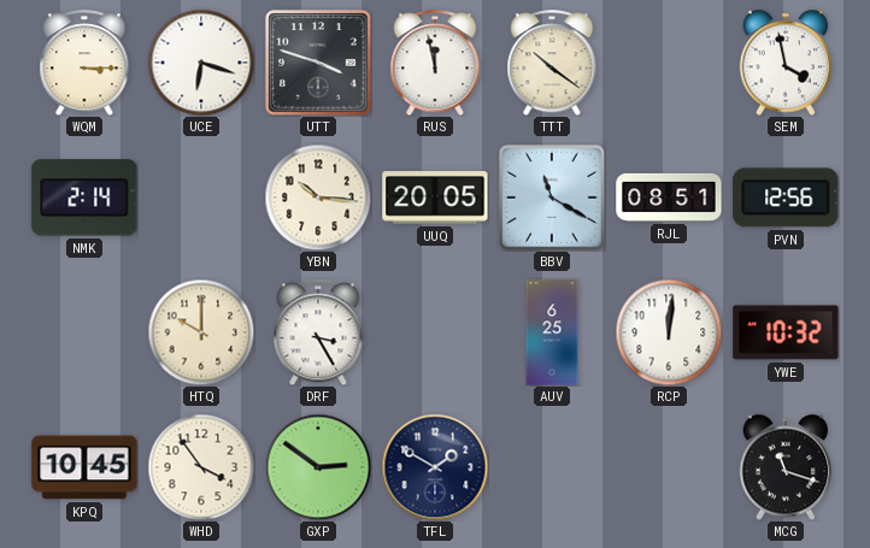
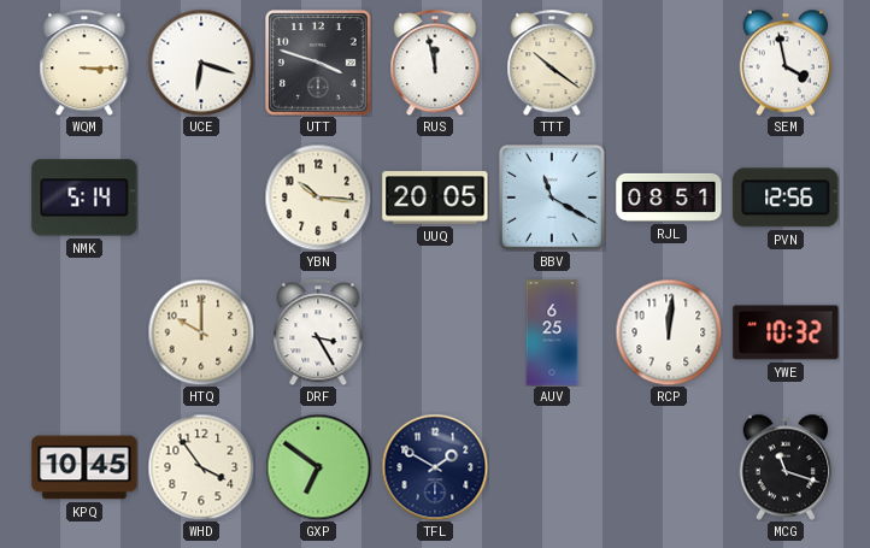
NMK: 2:14 -> 5:14
GXP: 2:51 -> 6:51
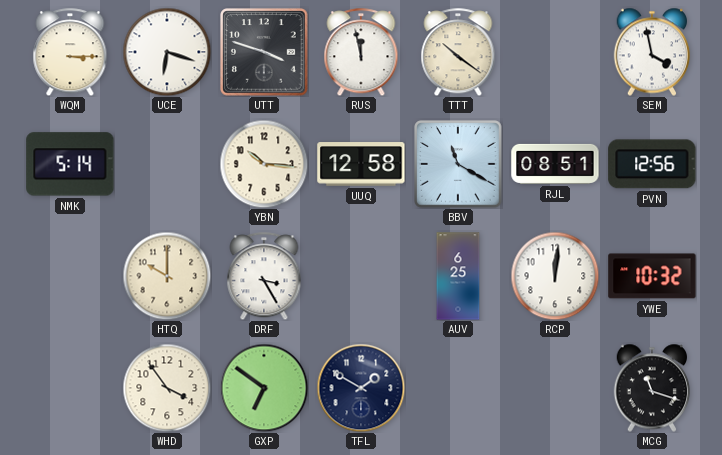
UUQ: 20:05 -> 12:58
KPQ: 10:45 -> none
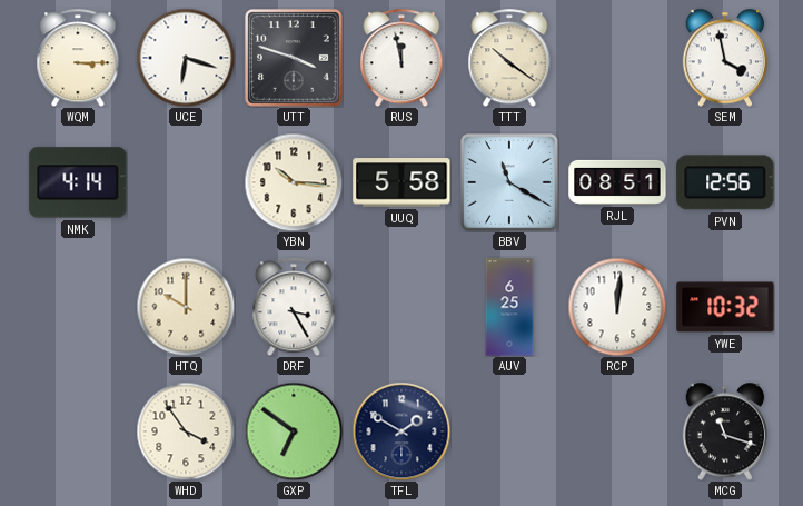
NMK: 5:14 -> 4:14
UUQ: 12:58 -> 5:58
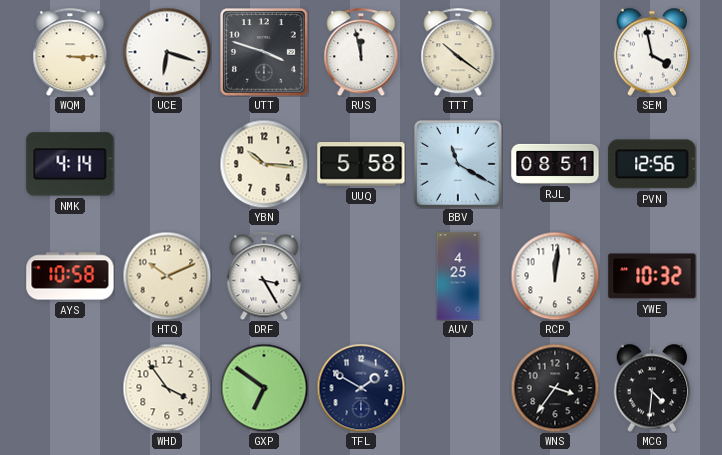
AYS: none -> 10:58
HTQ: 10:00 -> 10:11
AUV: 6:25 -> 4:25
WNS: none -> 3:36
MCG: 11:18 -> 4:31
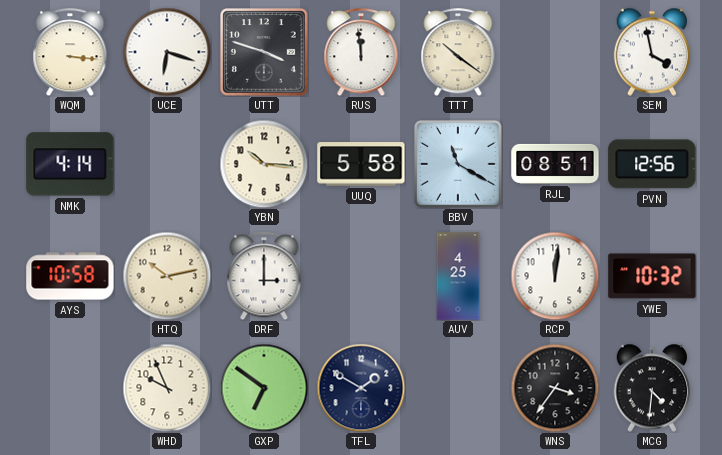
WQM: 3:15 -> 3:16
RUS: 11:58 -> 11:59
HTQ: 10:11 -> 10:13
DRF: 3:25 -> 3:00
WHD: 3:54 -> 9:56
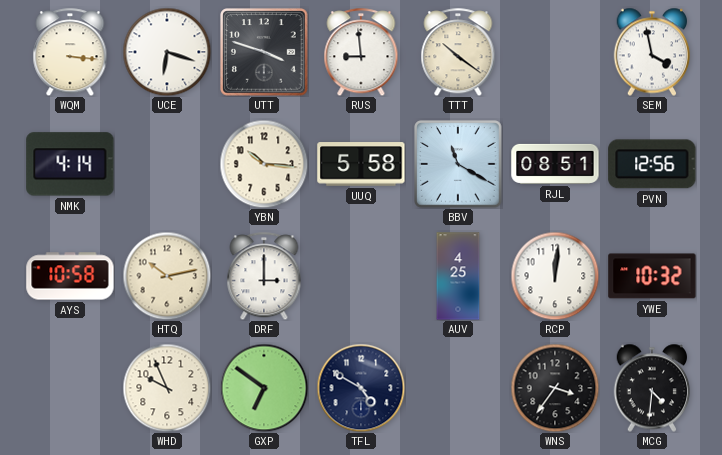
RUS: 11:59 -> 8:59
TFL: 1:50 -> 4:50
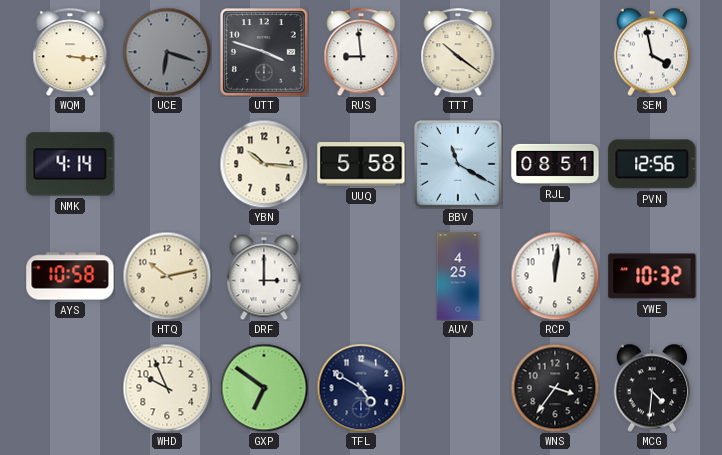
UCE dial: white -> grey
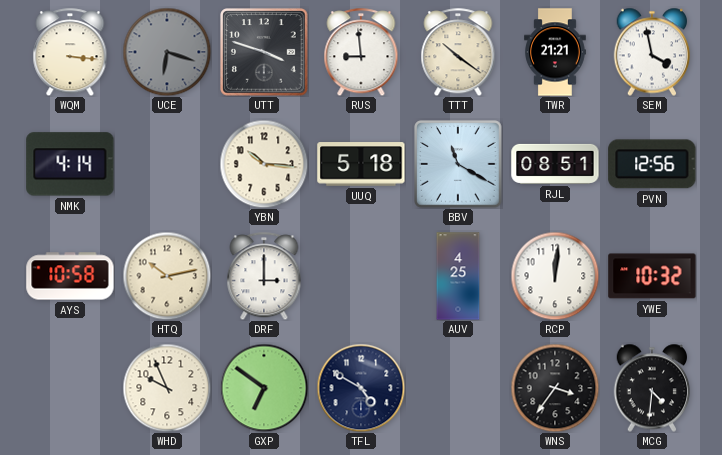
TWR: none -> 21:21
UUQ: 5:58 -> 5:18
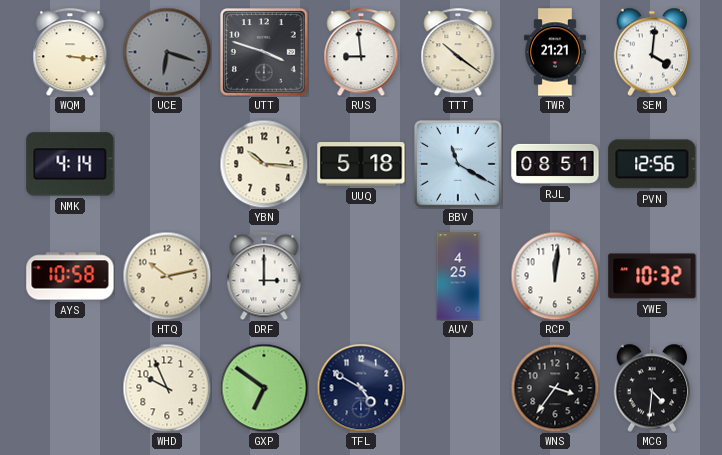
SEM: 3:58 -> 4:01
